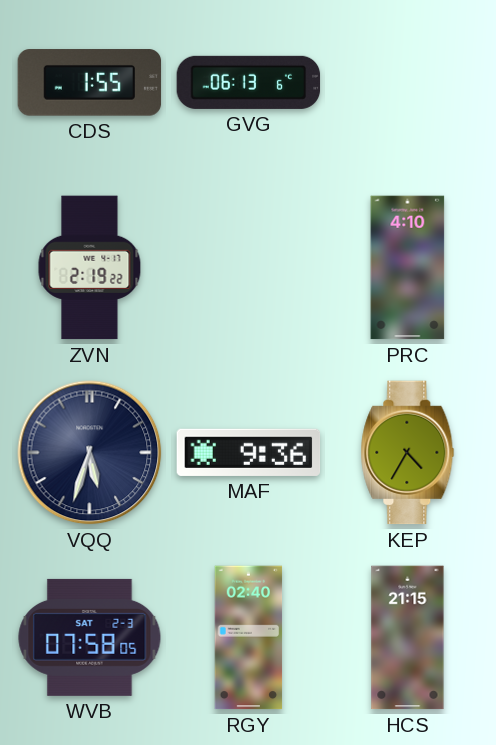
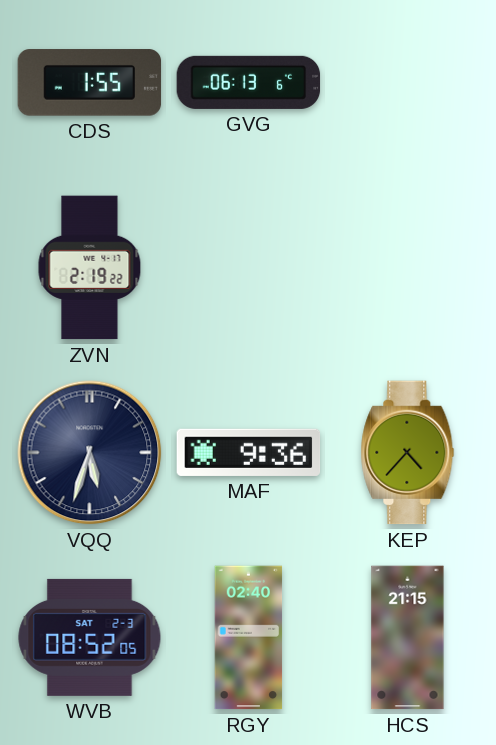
PRC: 4:10 -> none
KEP: 4:35 -> 4:37
WVB: 07:58 -> 08:52
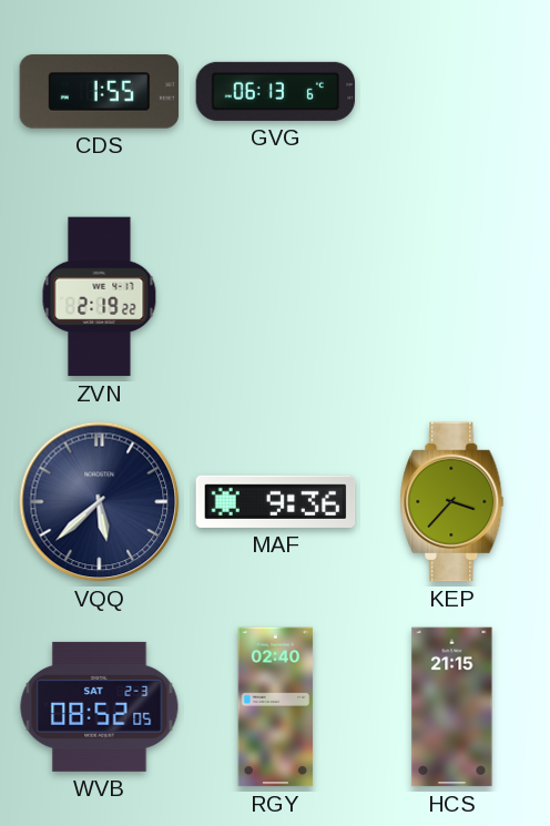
VQQ: 5:33 -> 5:38
KEP: 4:37 -> 3:37
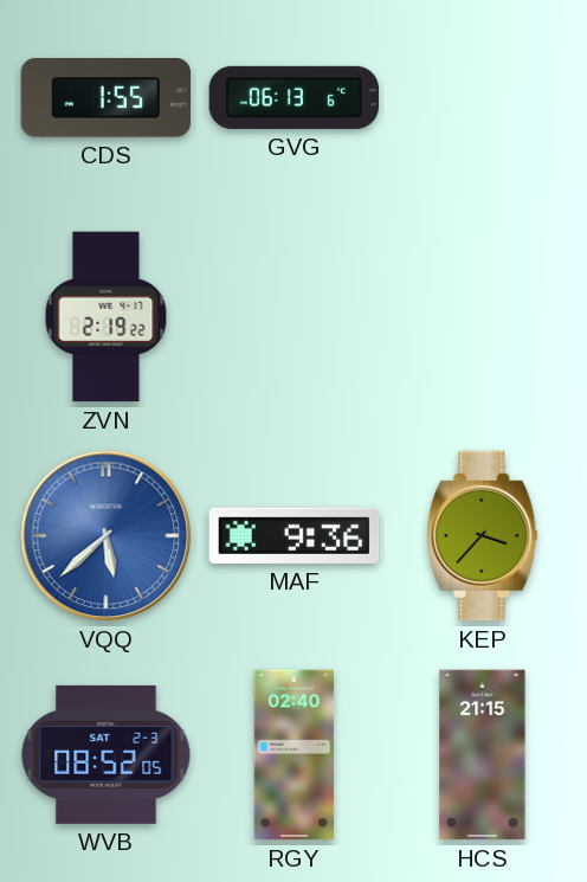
VQQ dial: navy -> blue
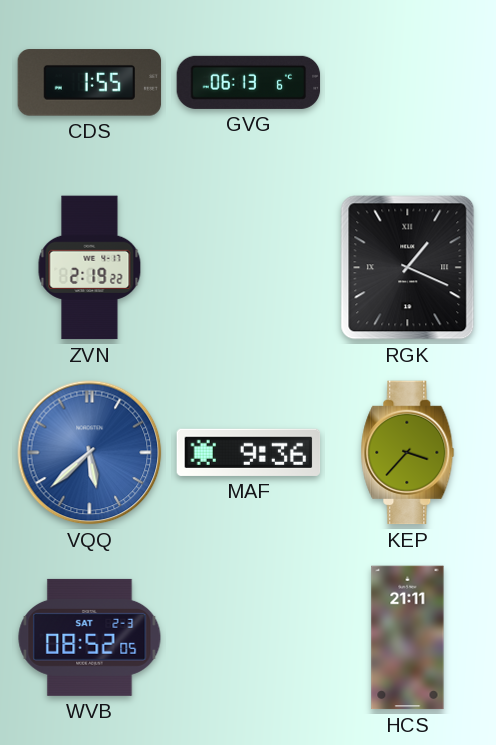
RGK: none -> 1:19
RGY: 02:40 -> none
HCS: 21:15 -> 21:11
